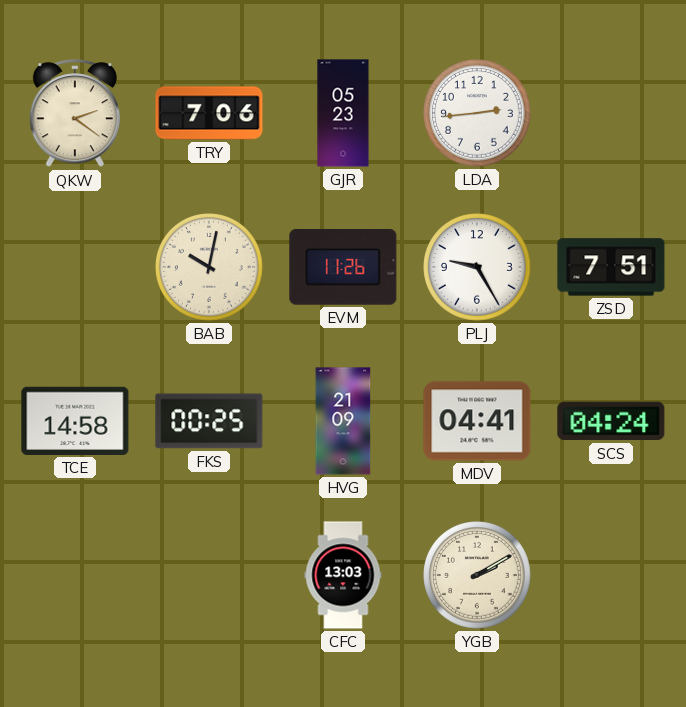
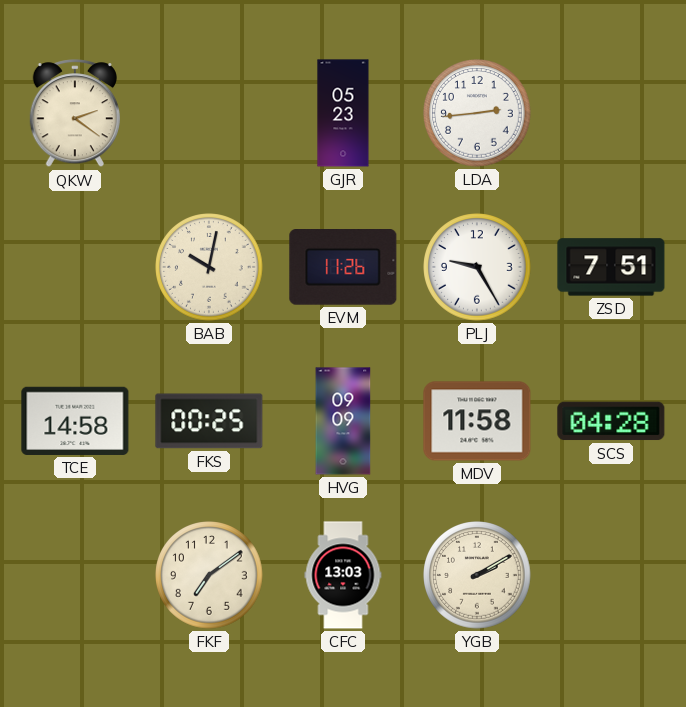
TRY: 7:06 -> none
HVG: 21:09 -> 09:09
MDV: 04:41 -> 11:58
SCS: 04:24 -> 04:28
FKF: none -> 7:09
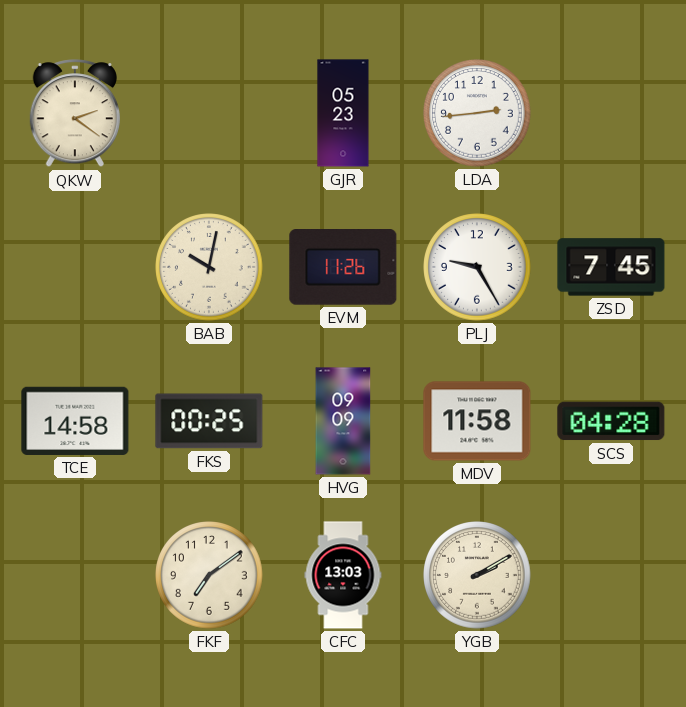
ZSD: 7:51 -> 7:45
